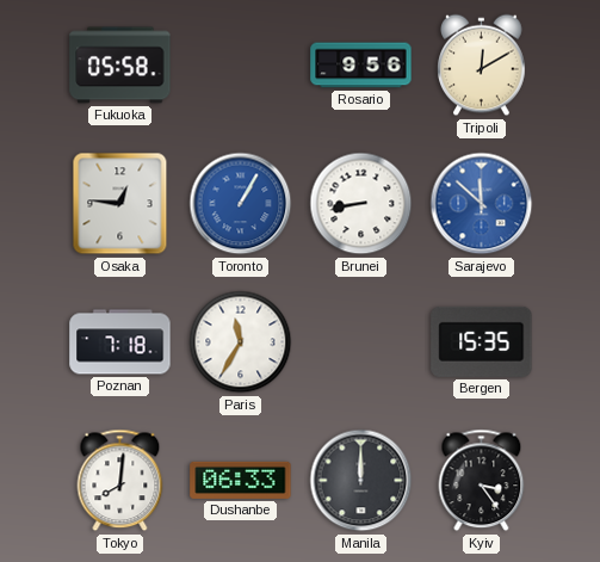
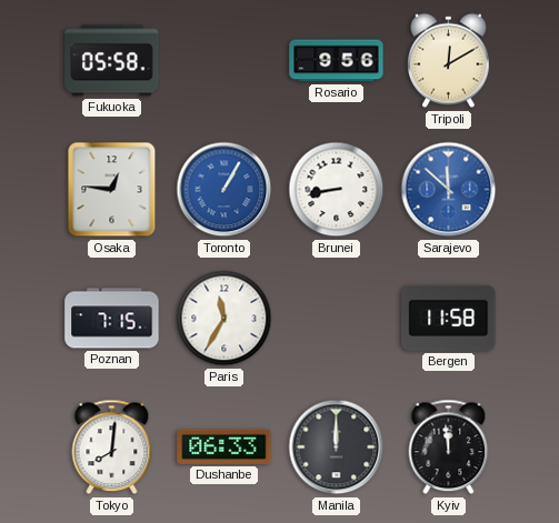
Poznan: 7:18 -> 7:15
Bergen: 15:35 -> 11:58
Kyiv: 3:24 -> 11:59
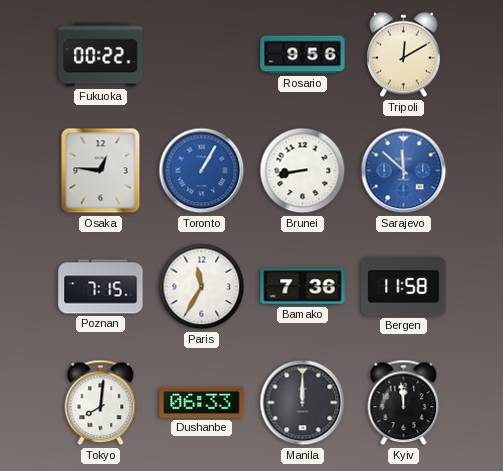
Fukuoka: 05:58 -> 00:22
Bamako: none -> 7:36
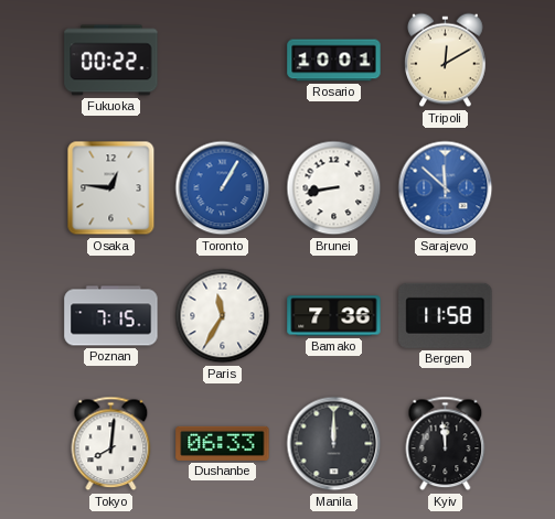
Rosario: 9:56 -> 10:01
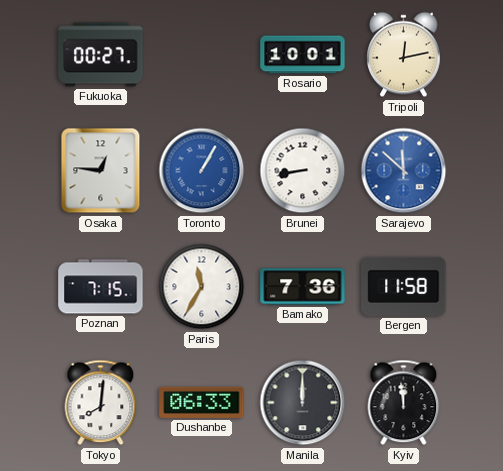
Fukuoka: 00:22 -> 00:27
Tripoli: 12:10 -> 12:13
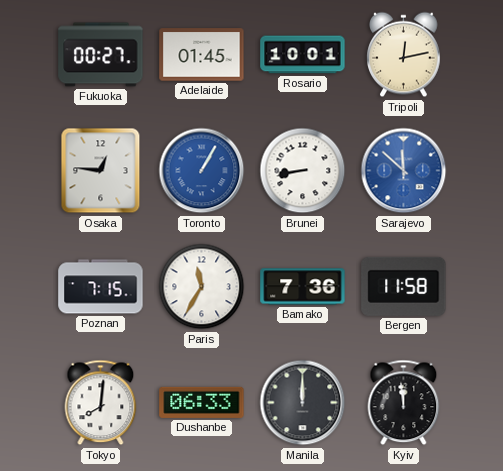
Adelaide: none -> 01:45
